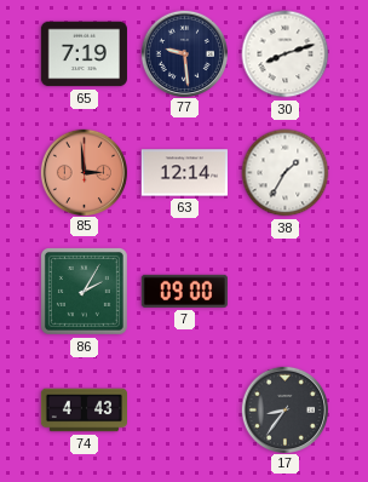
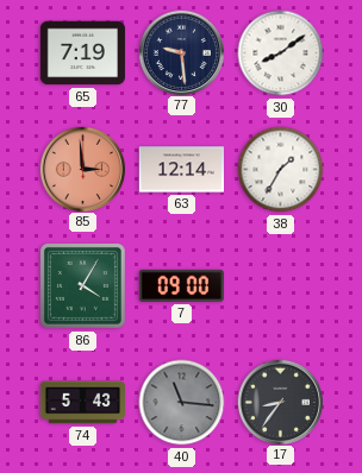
30: 8:12 -> 8:09
86: 2:05 -> 4:05
74: 4:43 -> 5:43
40: none -> 11:16
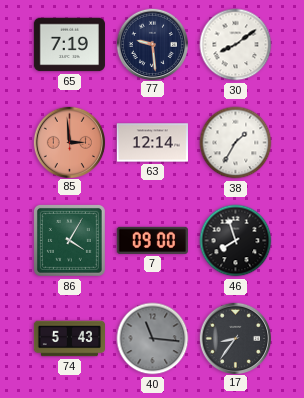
46: none -> 7:57
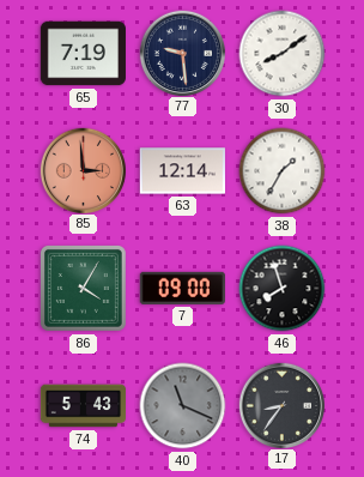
40: 11:16 -> 11:19
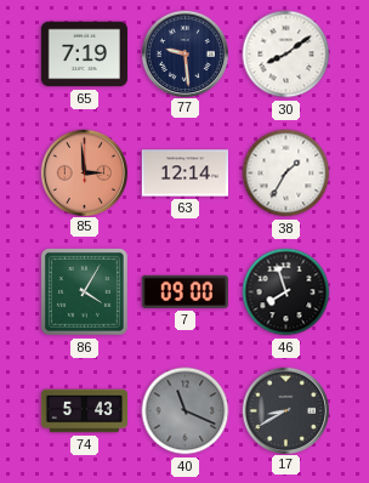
17: 8:36 -> 8:40
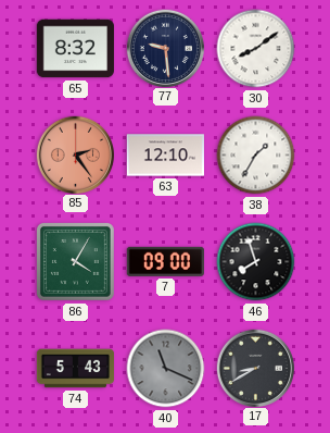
65: 7:19 -> 8:32
85: 2:59 -> 2:24
63: 12:14 -> 12:10
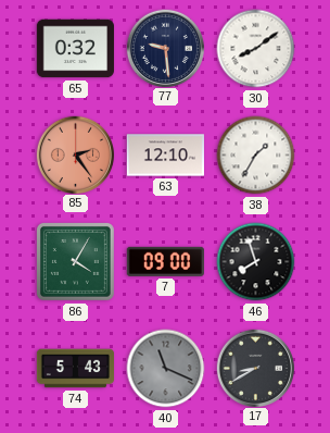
65: 8:32 -> 0:32
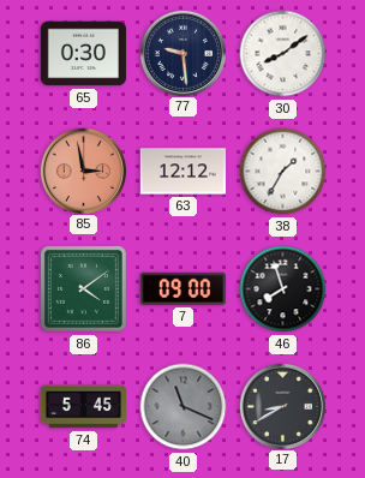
65: 0:32 -> 0:30
85: 2:24 -> 2:58
63: 12:10 -> 12:12
86: 4:05 -> 4:09
74: 5:43 -> 5:45
